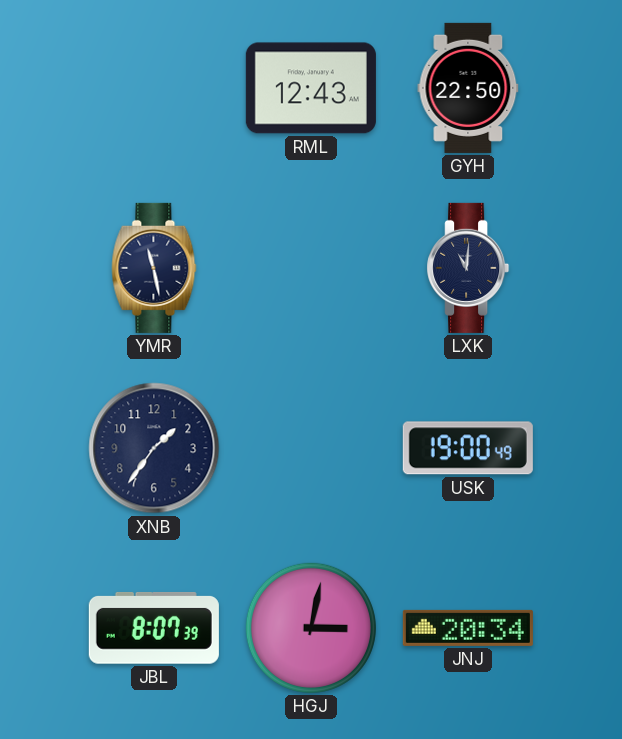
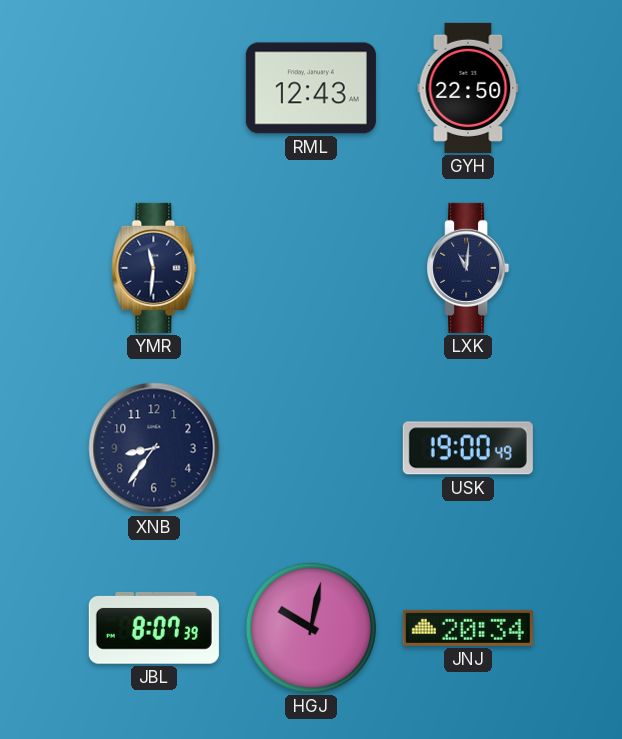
YMR: 11:28 -> 11:31
XNB: 1:36 -> 8:36
HGJ: 3:02 -> 10:02
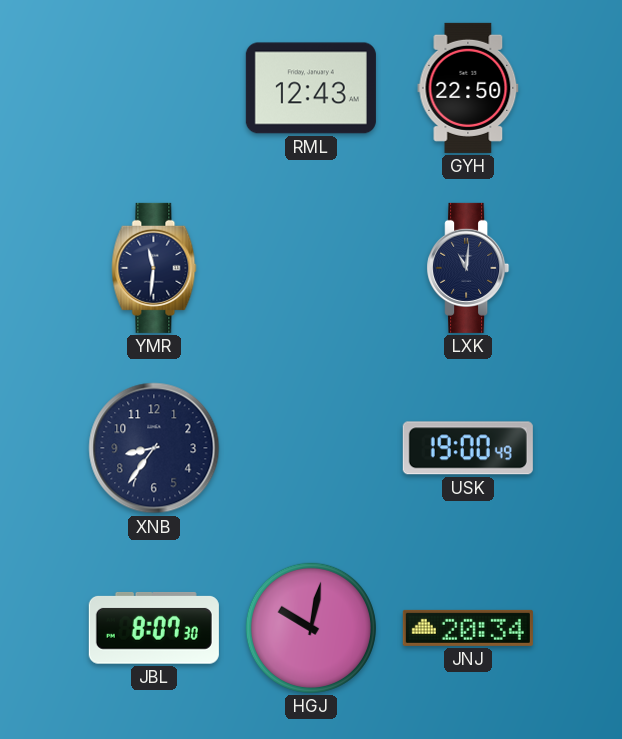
JBL: 8:07:39 -> 8:07:30
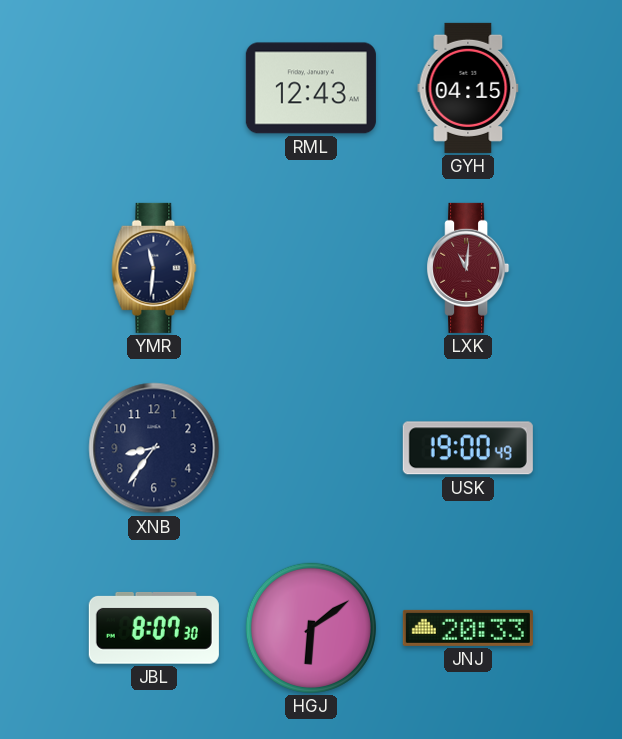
GYH: 22:50 -> 04:15
LXK dial: navy -> burgundy
HGJ: 10:02 -> 6:09
JNJ: 20:34 -> 20:33
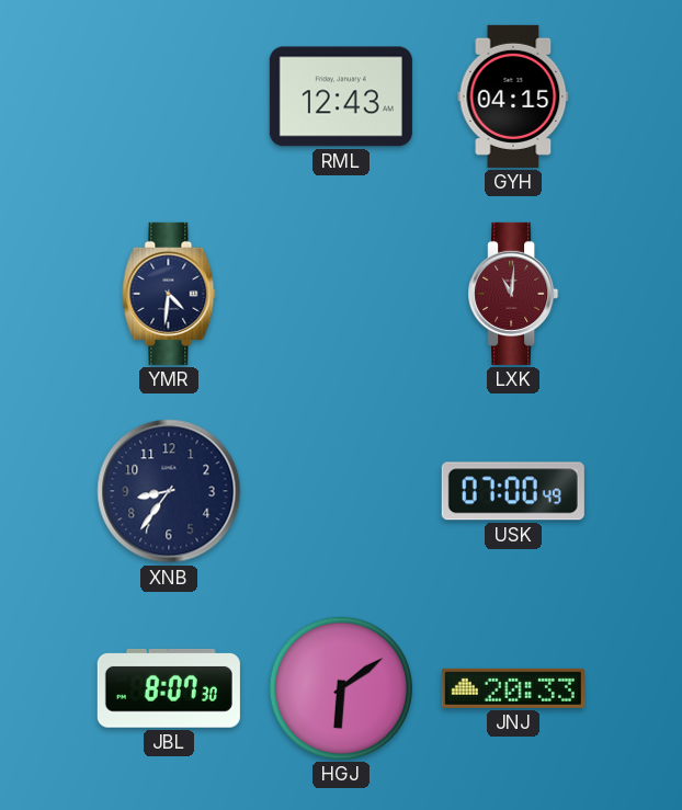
YMR: 11:31 -> 4:31
USK: 19:00 -> 07:00
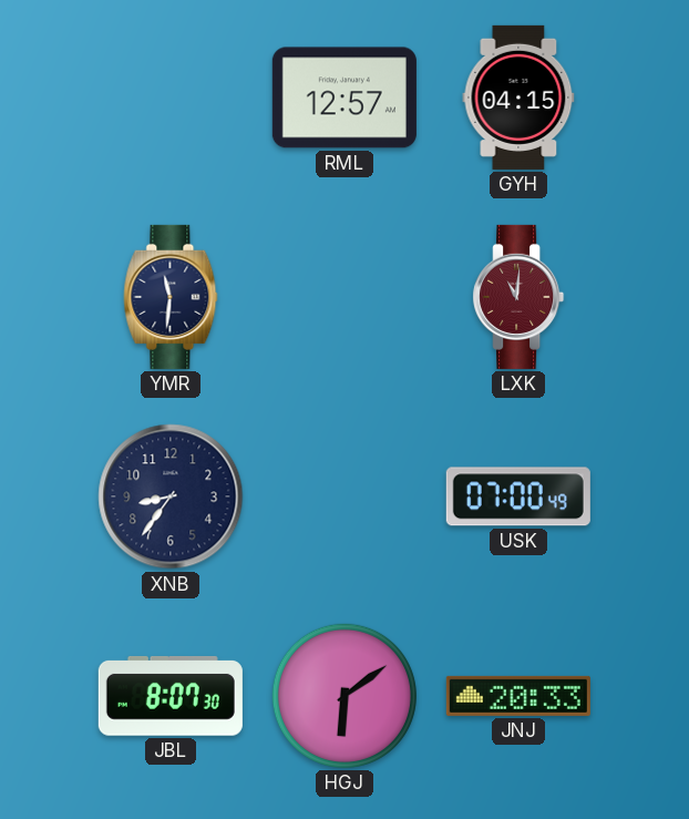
RML: 12:43 -> 12:57
YMR: 4:31 -> 11:31
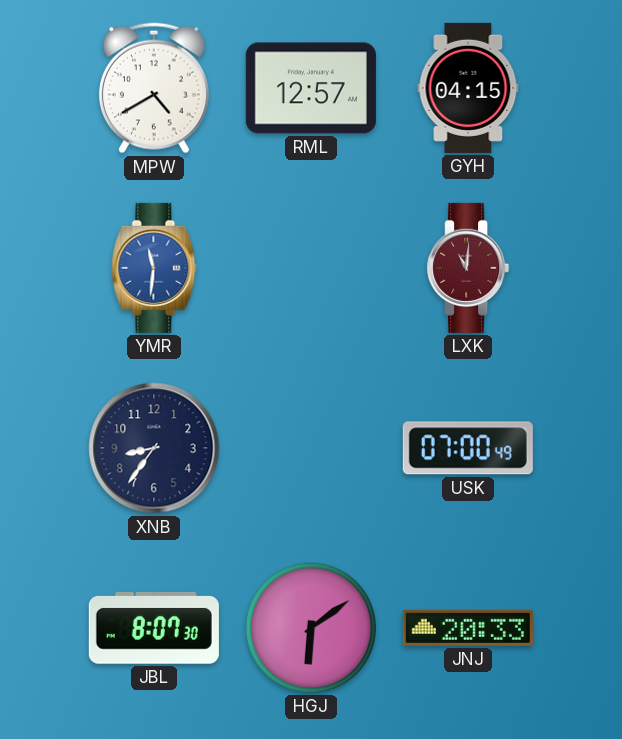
MPW: none -> 4:40
YMR dial: navy -> blue
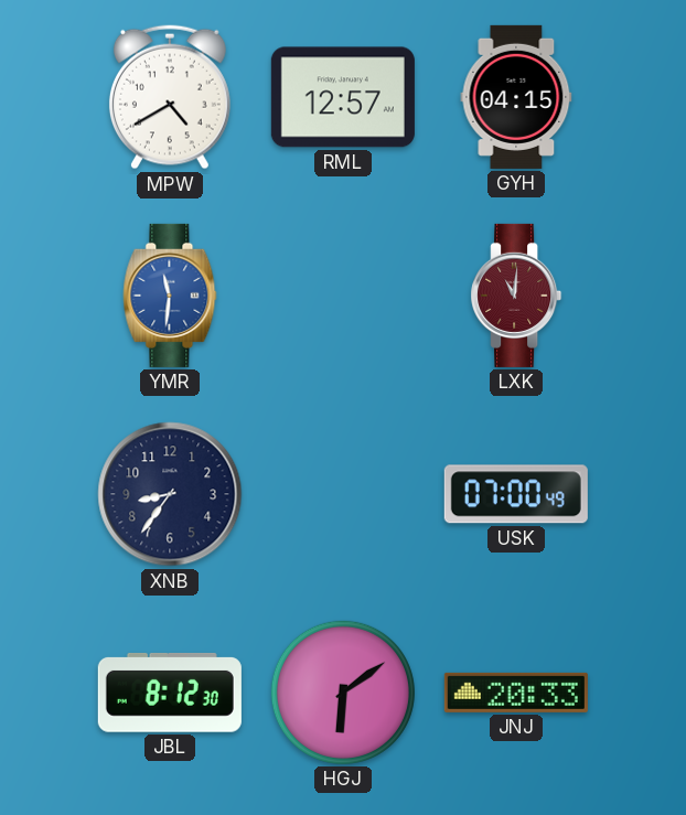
JBL: 8:07 -> 8:12
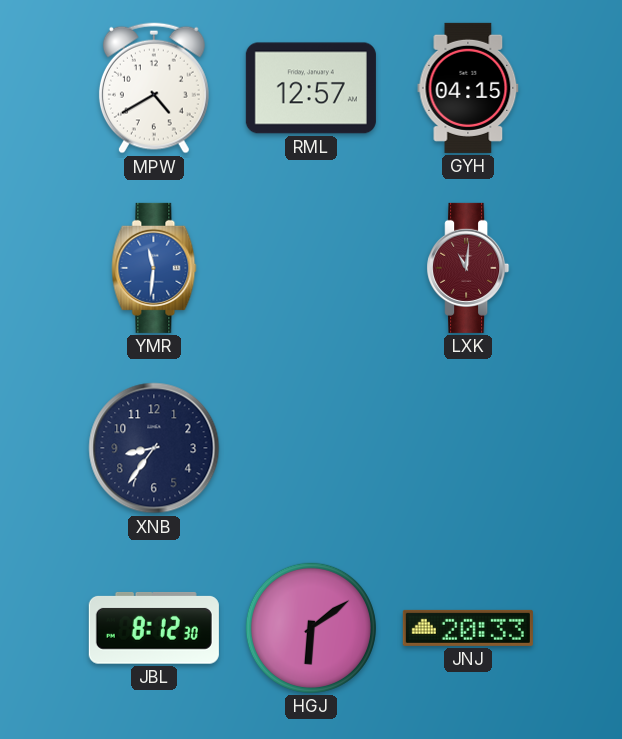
USK: 07:00 -> none
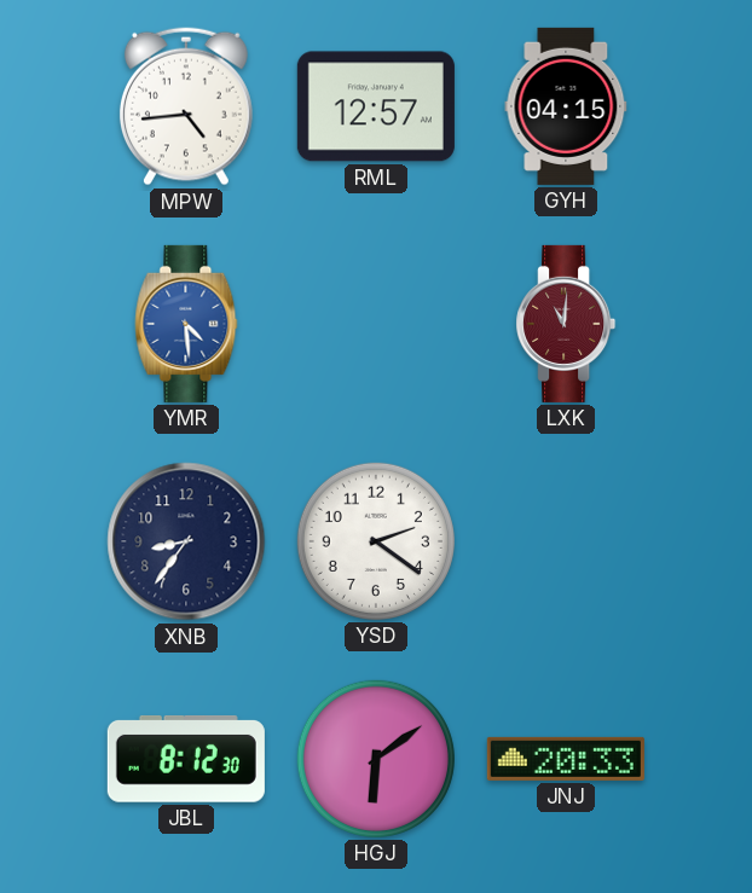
MPW: 4:40 -> 4:44
YMR: 11:31 -> 4:29
YSD: none -> 2:21
